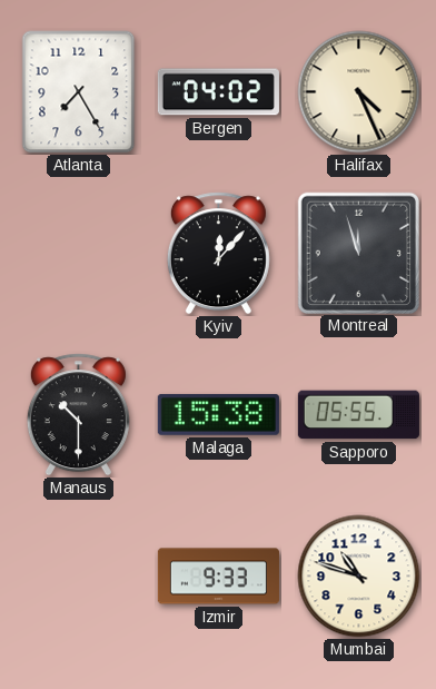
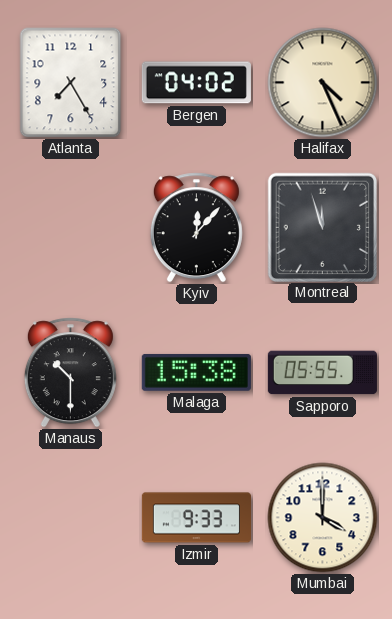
Mumbai: 10:48 -> 4:00
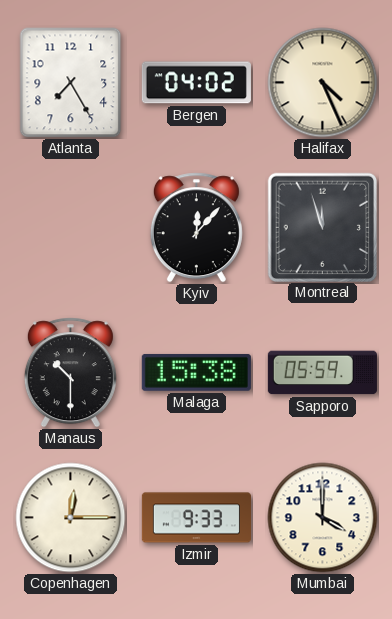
Sapporo: 05:55 -> 05:59
Copenhagen: none -> 12:15
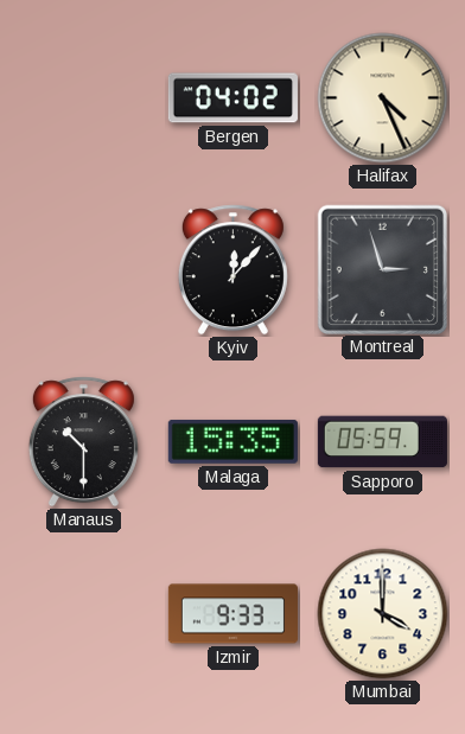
Atlanta: 7:25 -> none
Montreal: 11:57 -> 2:57
Malaga: 15:38 -> 15:35
Copenhagen: 12:15 -> none
